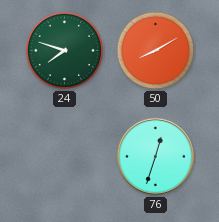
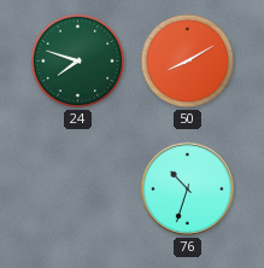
76: 12:33 -> 10:33
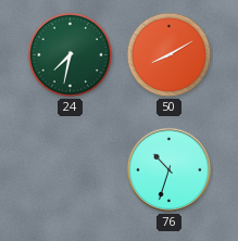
24: 7:48 -> 7:32
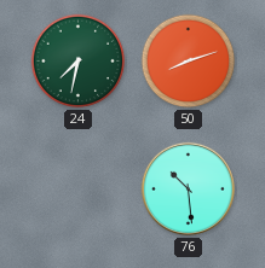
50: 8:10 -> 8:12
76: 10:33 -> 10:29
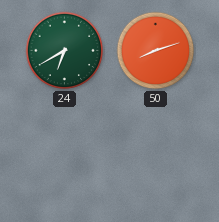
24: 7:32 -> 6:40
76: 10:29 -> none
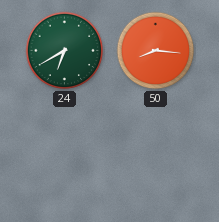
50: 8:12 -> 8:16
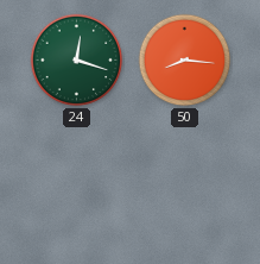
24: 6:40 -> 12:18
